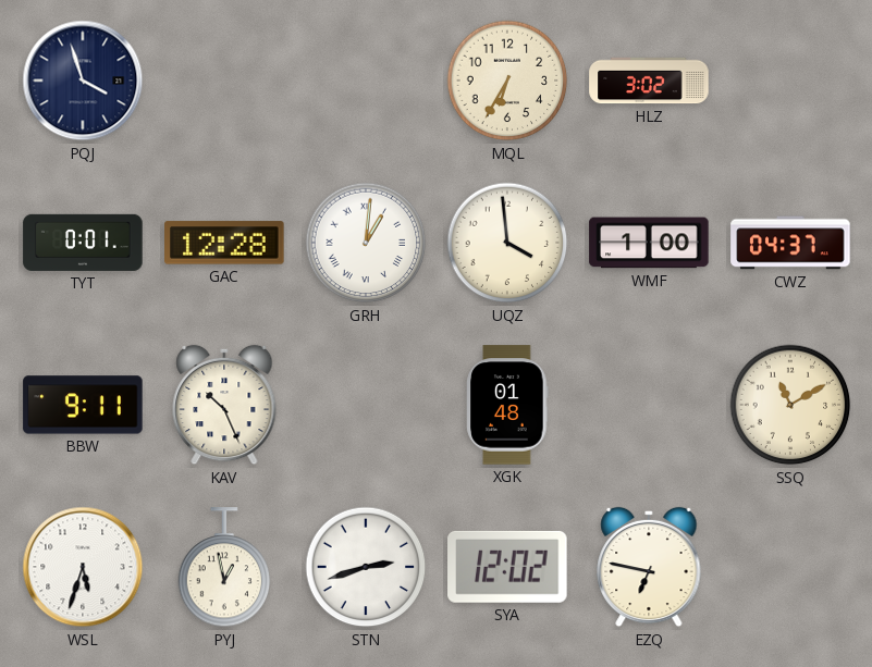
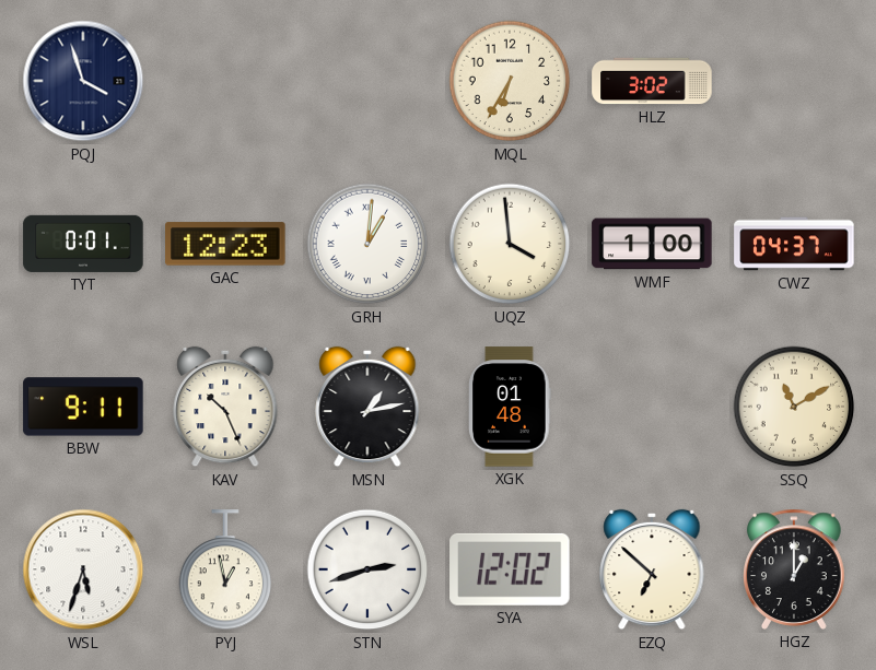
GAC: 12:28 -> 12:23
MSN: none -> 1:13
EZQ: 6:47 -> 6:52
HGZ: none -> 1:00
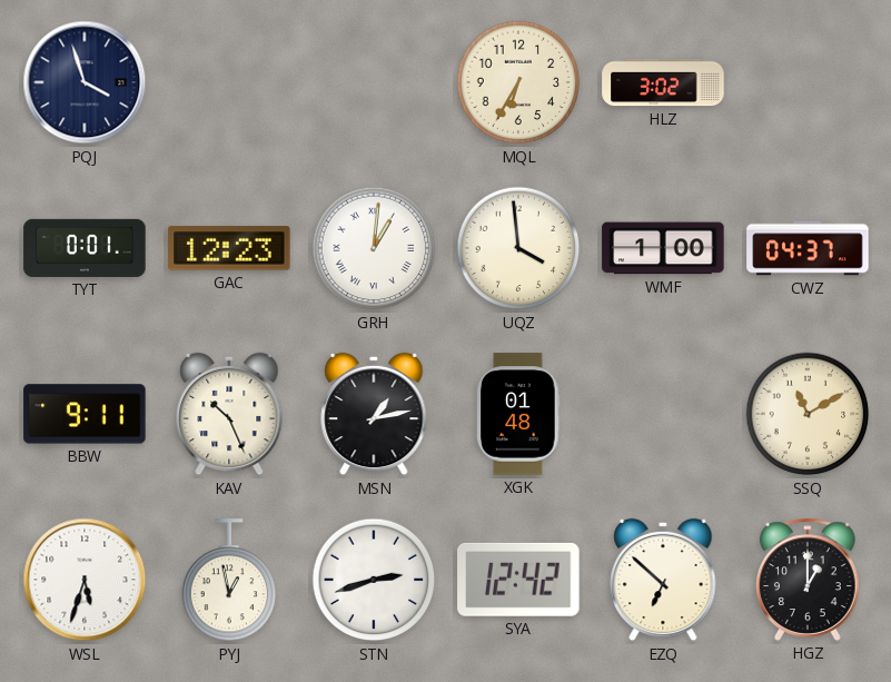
SYA: 12:02 -> 12:42
